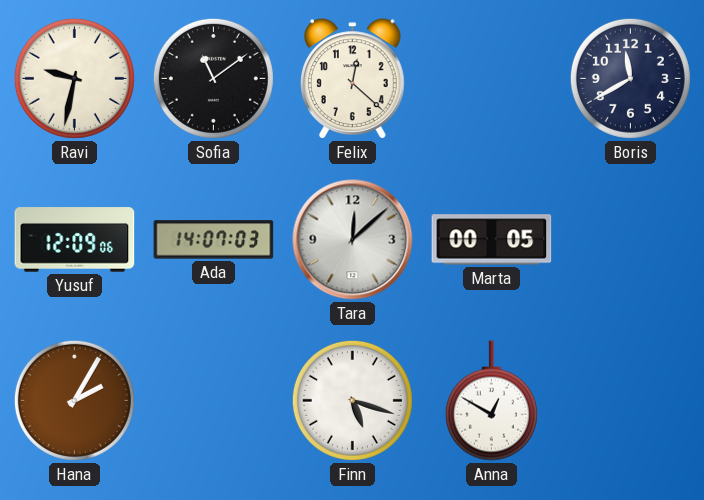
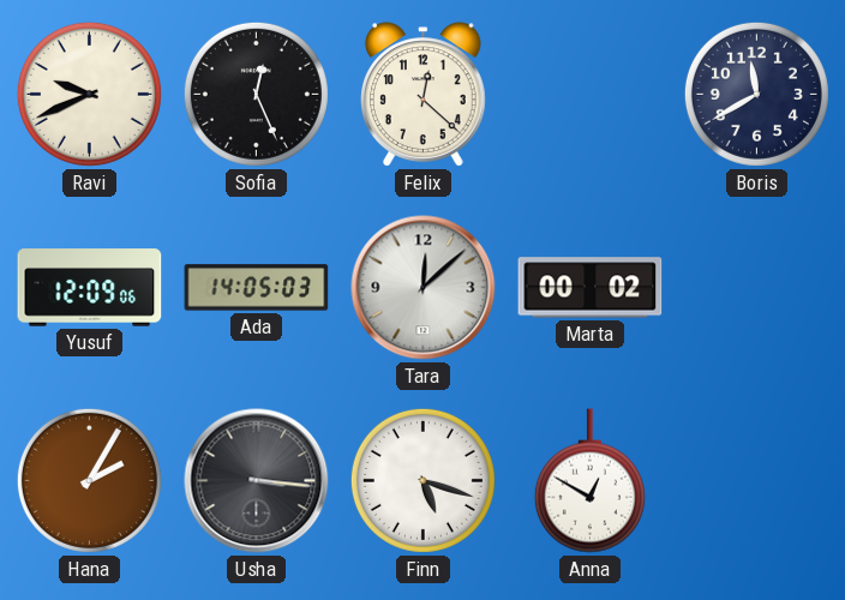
Ravi: 9:32 -> 9:41
Sofia: 11:09 -> 12:26
Ada: 14:07 -> 14:05
Marta: 00:05 -> 00:02
Usha: none -> 3:16
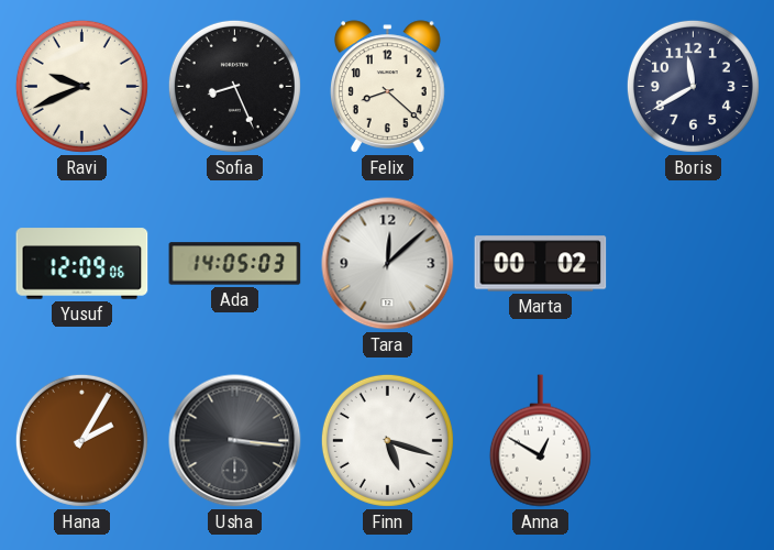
Sofia: 12:26 -> 8:26
Felix: 12:22 -> 8:22
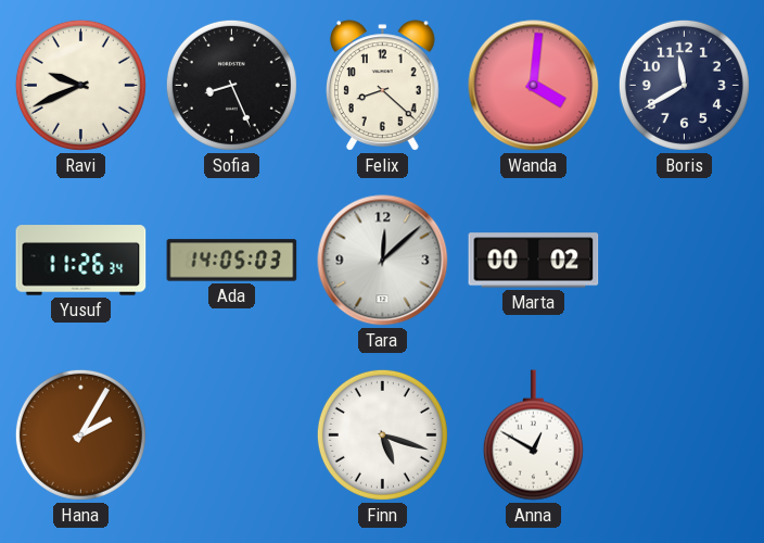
Wanda: none -> 4:01
Yusuf: 12:09 -> 11:26
Usha: 3:16 -> none
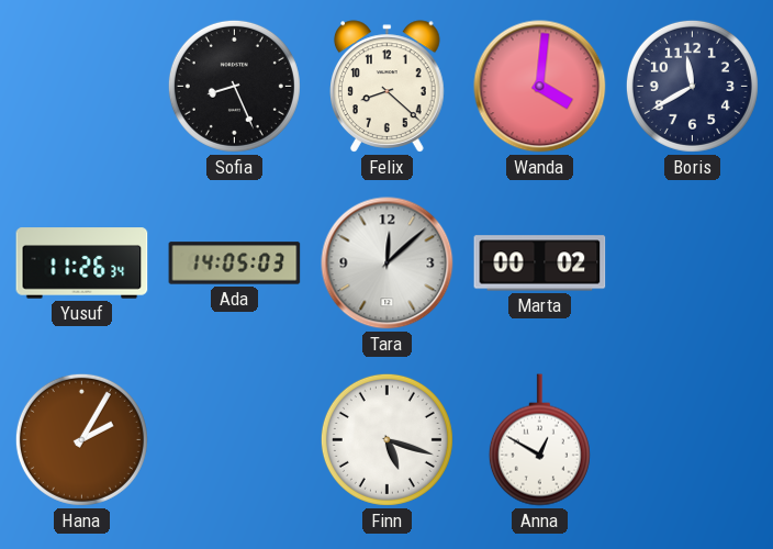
Ravi: 9:41 -> none
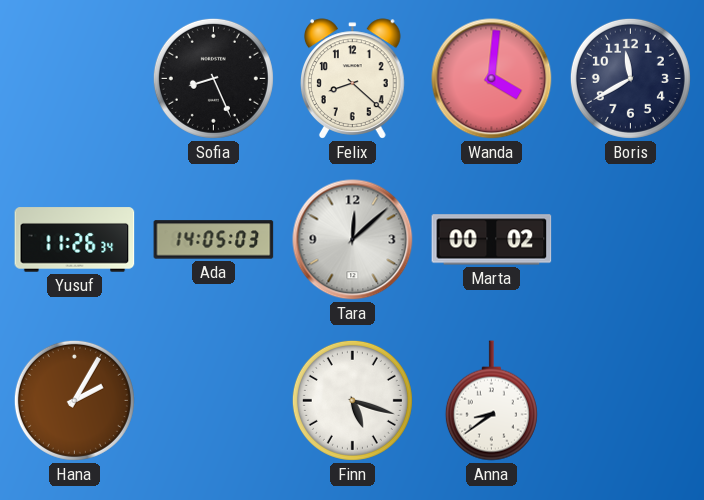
Anna: 12:50 -> 8:39
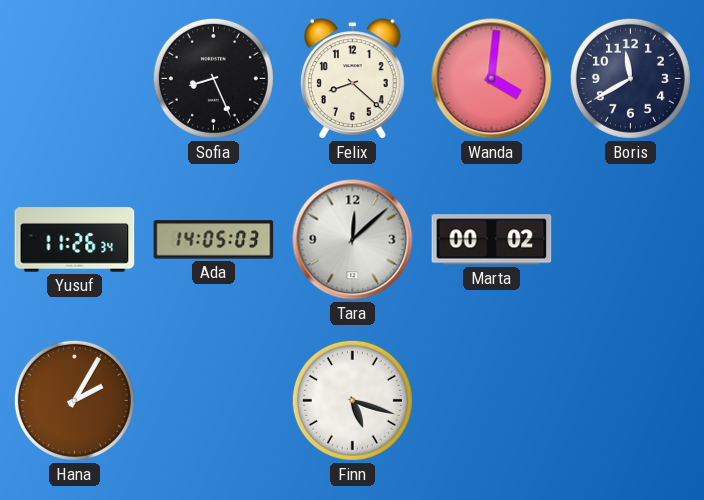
Anna: 8:39 -> none
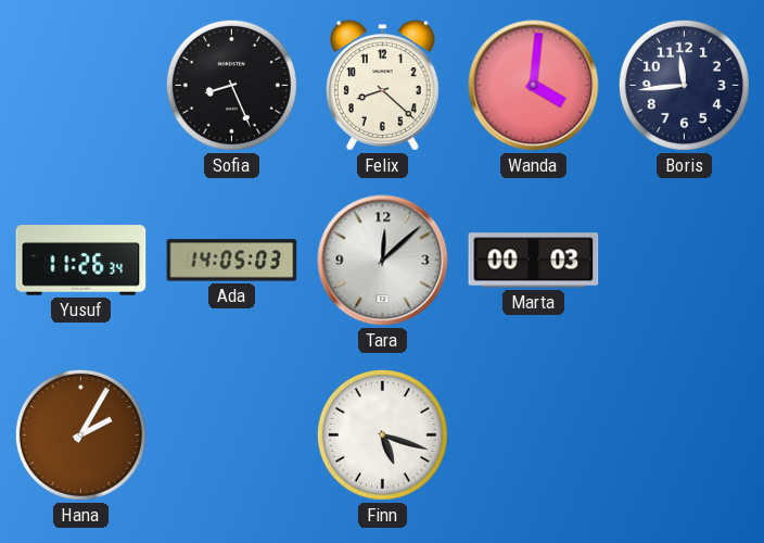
Boris: 11:40 -> 11:44
Marta: 00:02 -> 00:03
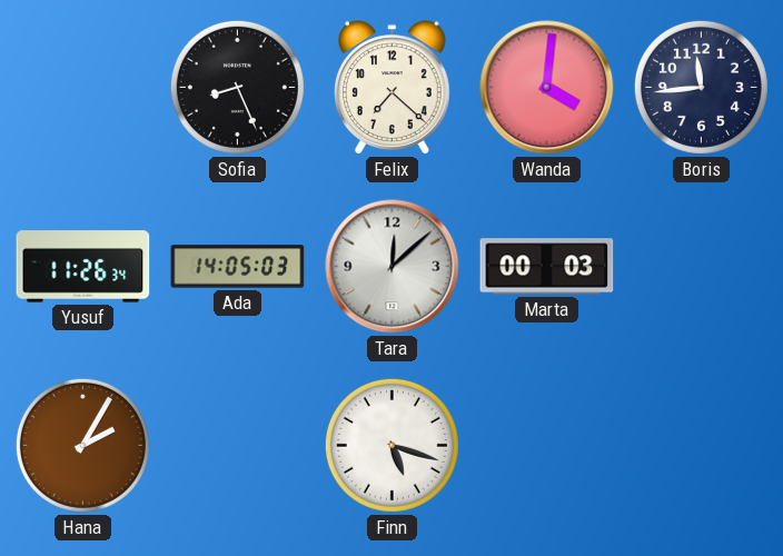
Felix: 8:22 -> 7:22
